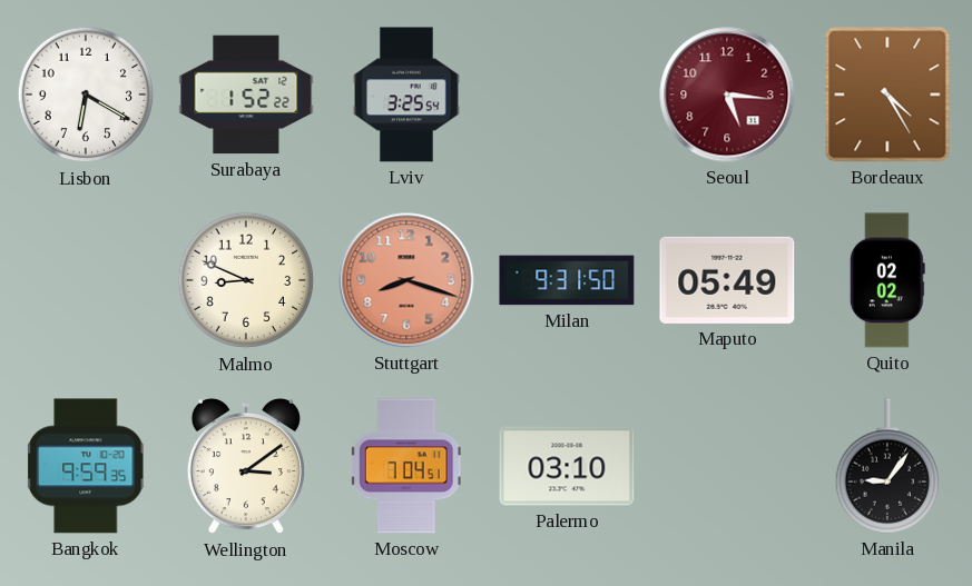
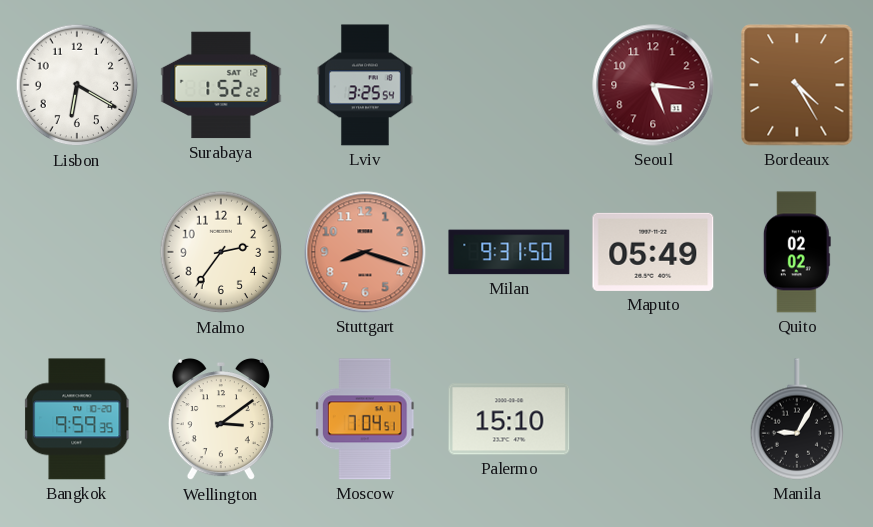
Malmo: 8:49 -> 2:36
Palermo: 03:10 -> 15:10
Manila: 9:06 -> 9:05
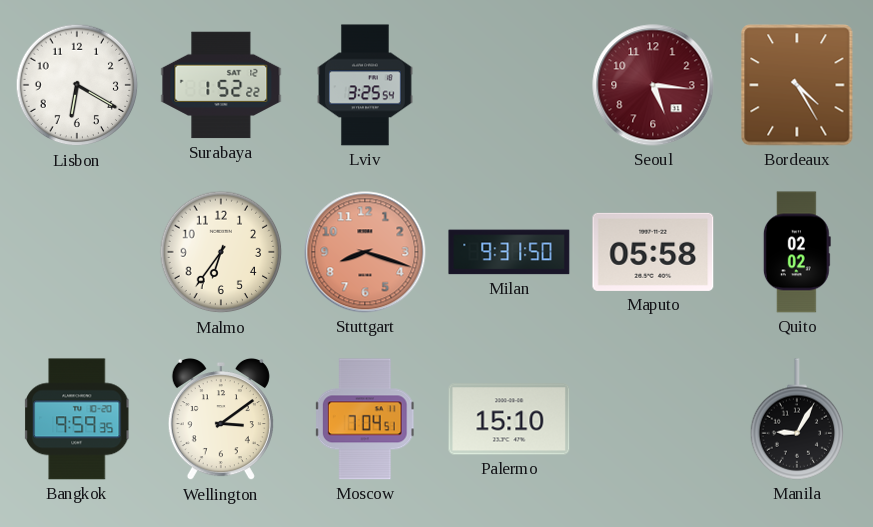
Malmo: 2:36 -> 6:36
Maputo: 05:49 -> 05:58
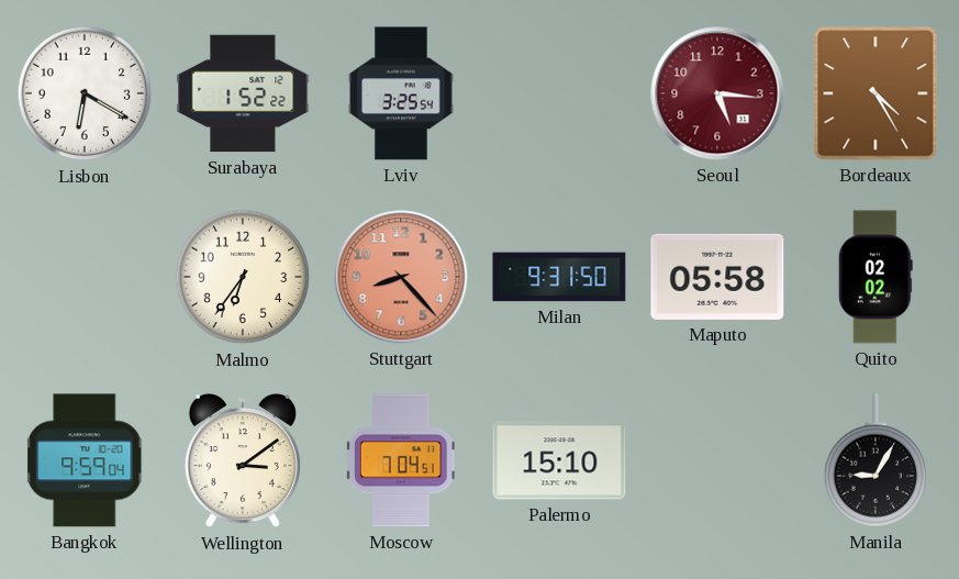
Stuttgart: 8:18 -> 8:23
Bangkok: 9:59:35 -> 9:59:04
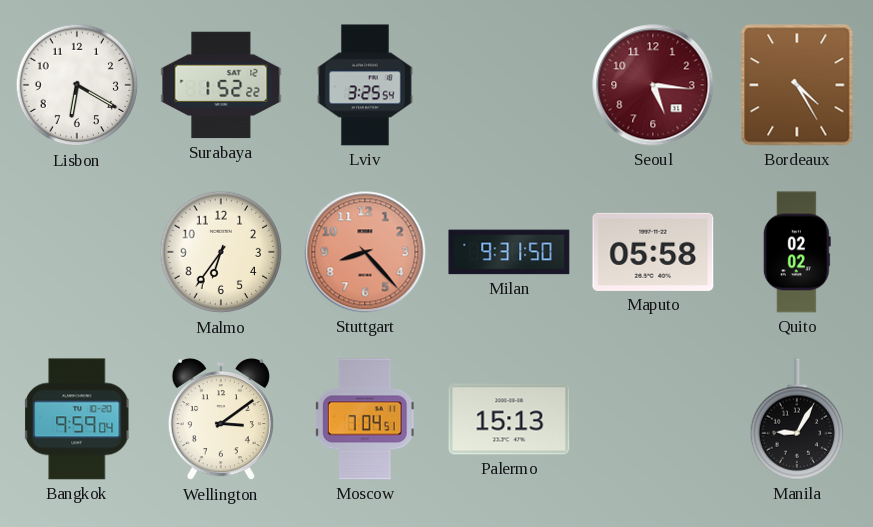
Palermo: 15:10 -> 15:13
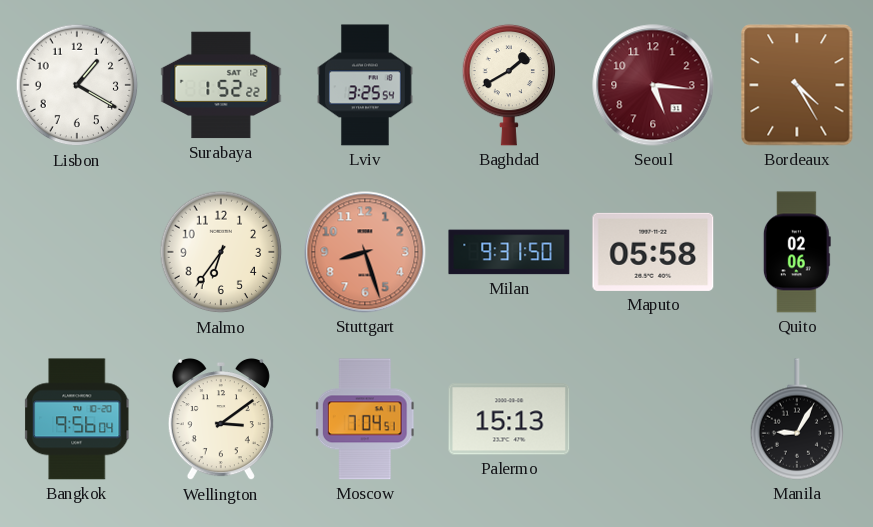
Lisbon: 6:20 -> 1:20
Baghdad: none -> 1:40
Stuttgart: 8:23 -> 8:27
Quito: 02:02 -> 02:06
Bangkok: 9:59 -> 9:56
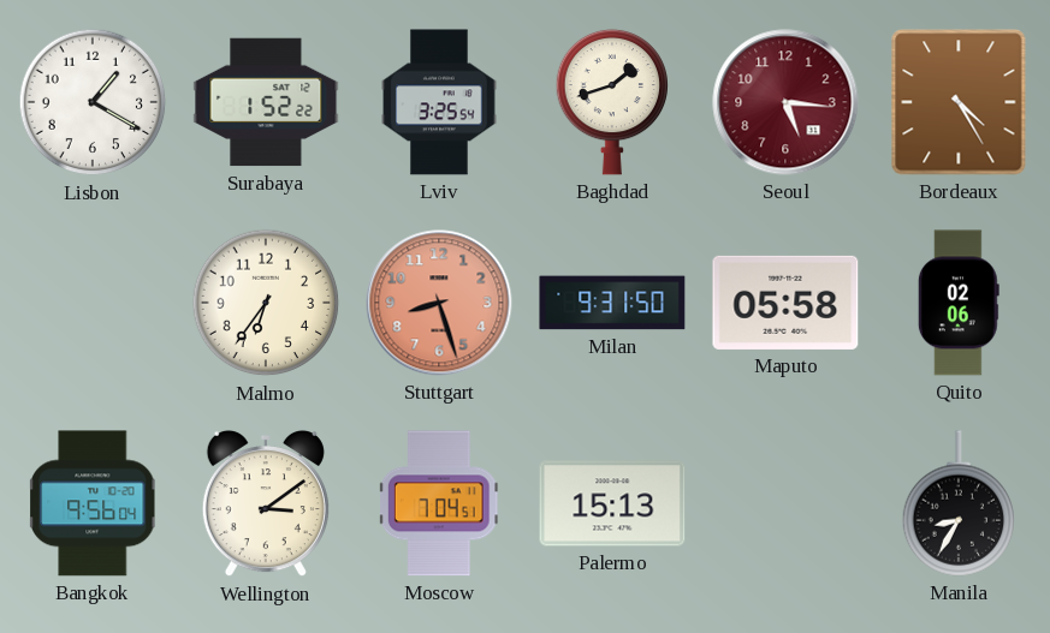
Baghdad: 1:40 -> 1:42
Manila: 9:05 -> 8:35
